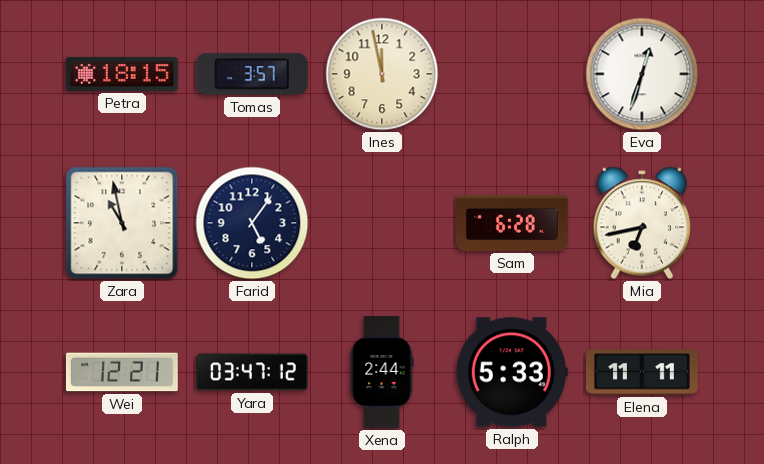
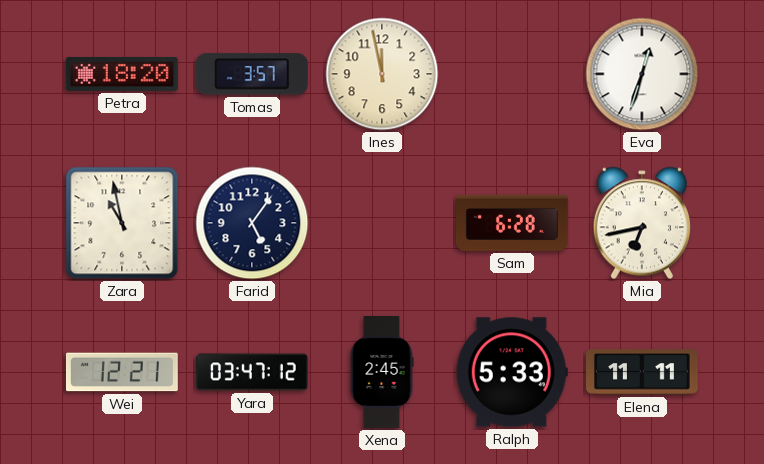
Petra: 18:15 -> 18:20
Xena: 2:44 -> 2:45
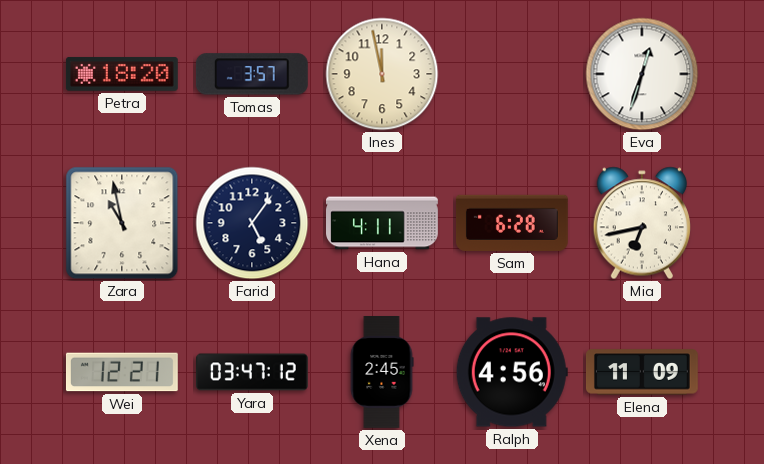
Hana: none -> 4:11
Ralph: 5:33 -> 4:56
Elena: 11:11 -> 11:09
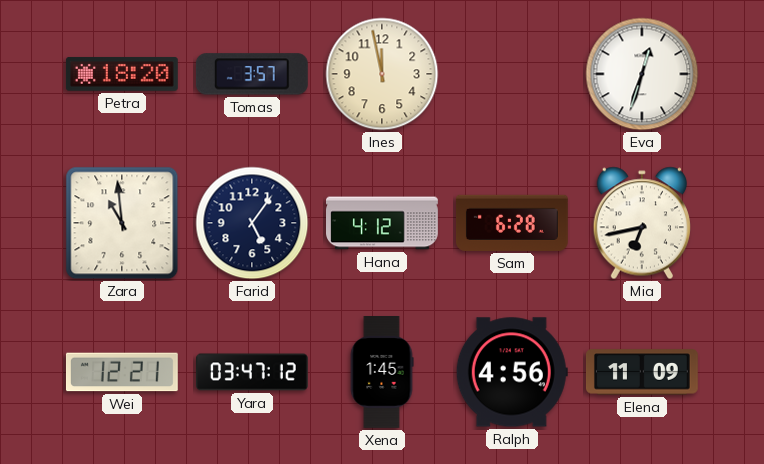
Zara: 10:58 -> 10:59
Hana: 4:11 -> 4:12
Xena: 2:45 -> 1:45
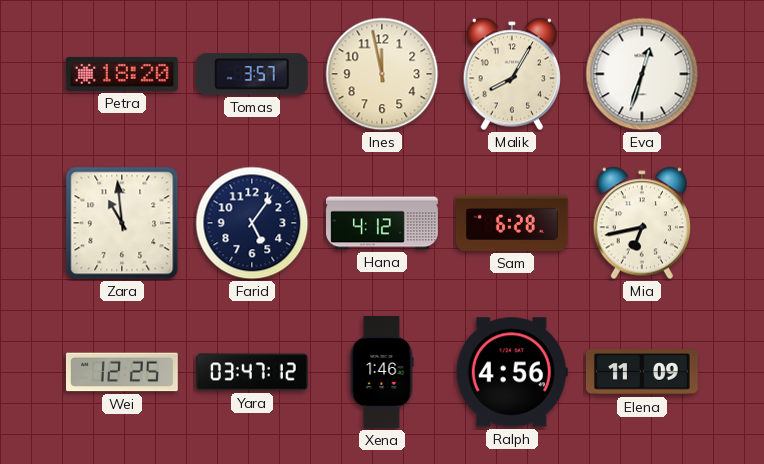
Malik: none -> 8:05
Wei: 12:21 -> 12:25
Xena: 1:45 -> 1:46
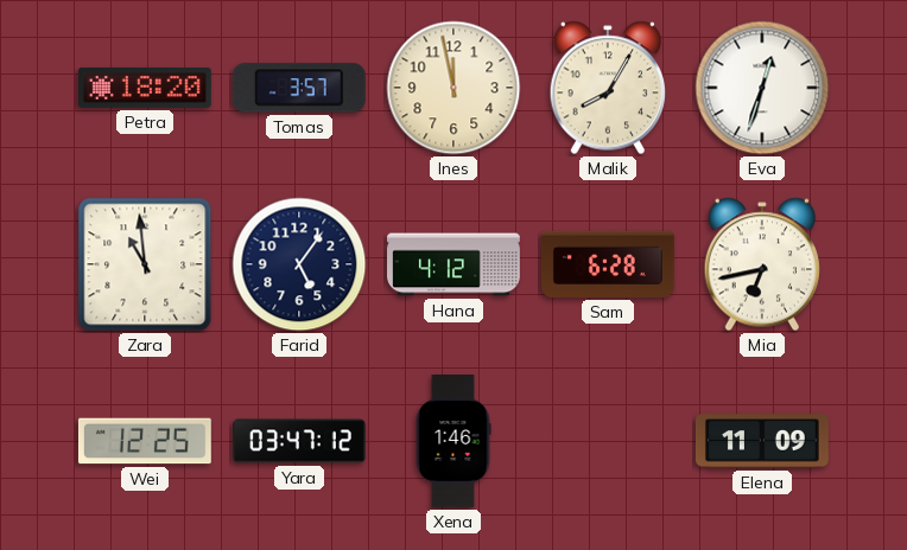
Ralph: 4:56 -> none
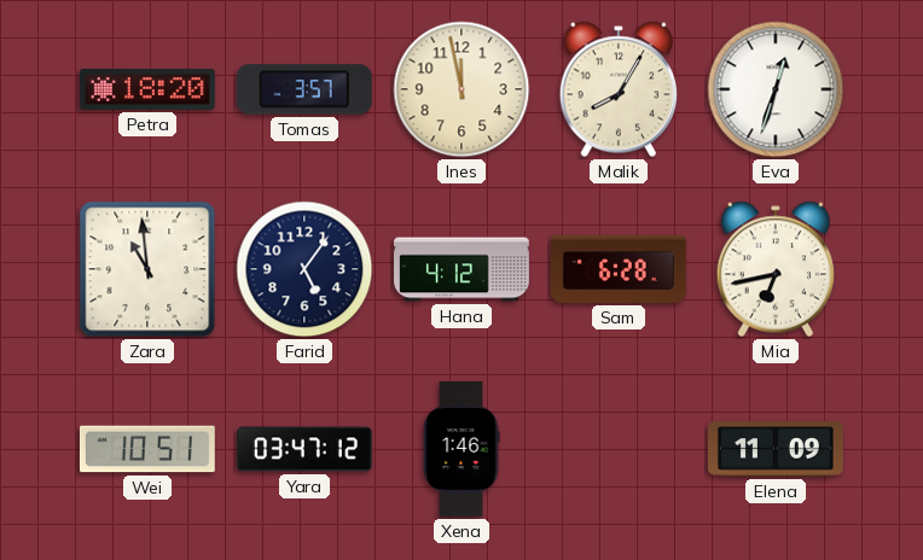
Wei: 12:25 -> 10:51
